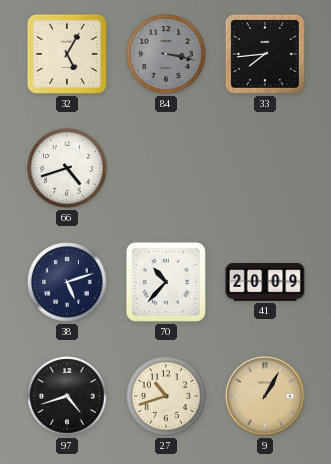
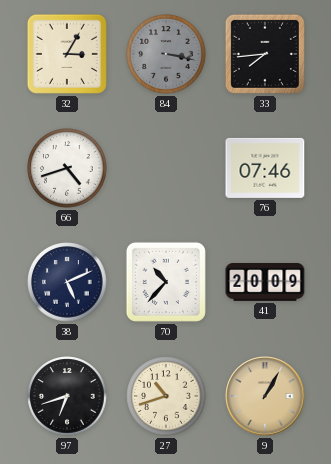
32: 5:05 -> 3:05
76: none -> 07:46
38: 5:12 -> 5:11
97: 4:42 -> 6:42
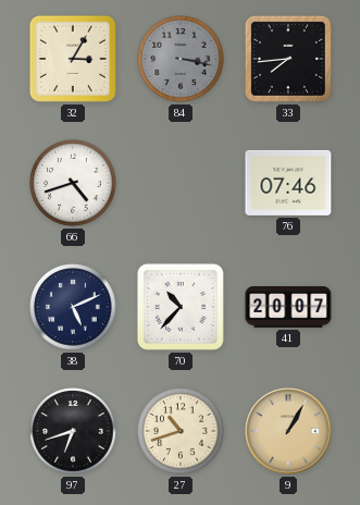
41: 20:09 -> 20:07
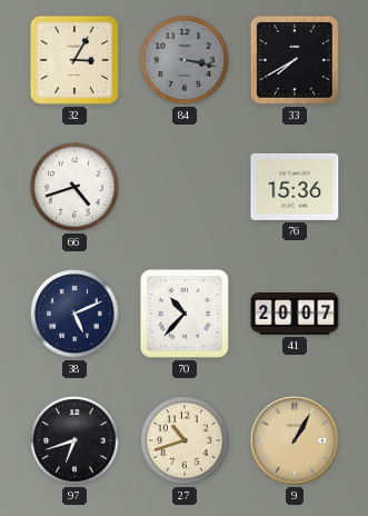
33: 7:44 -> 7:40
76: 07:46 -> 15:36
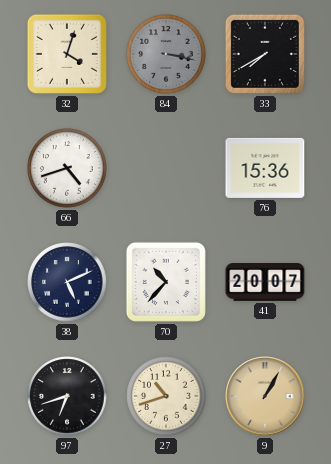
32: 3:05 -> 4:03
